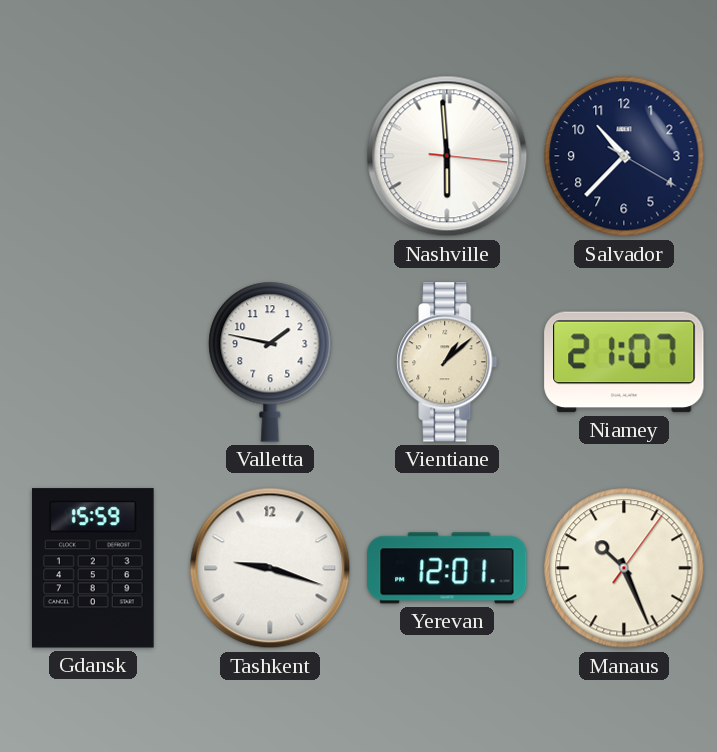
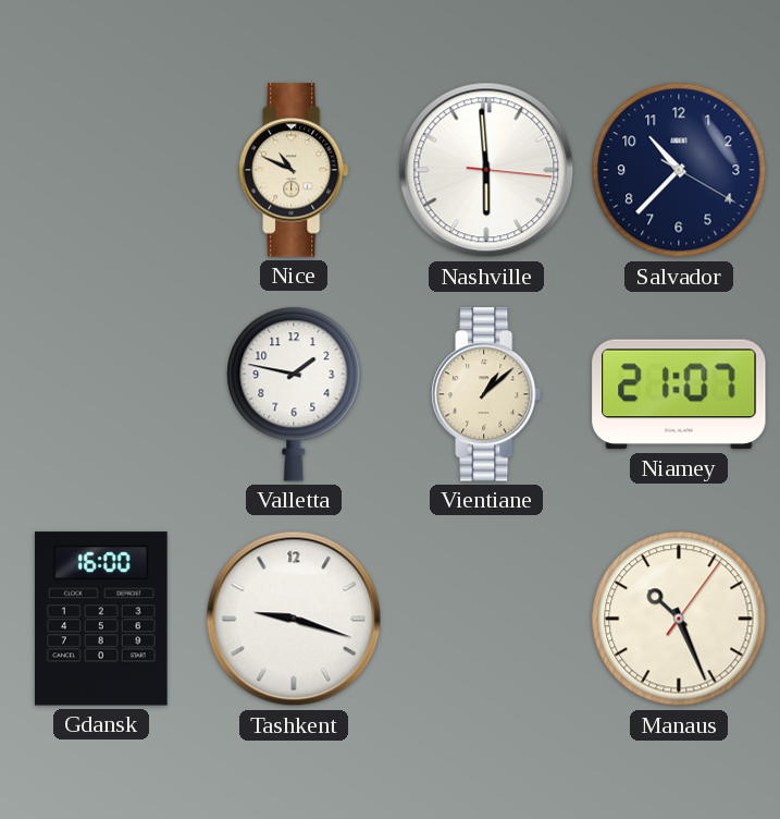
Nice: none -> 10:49
Gdansk: 15:59 -> 16:00
Yerevan: 12:01 -> none
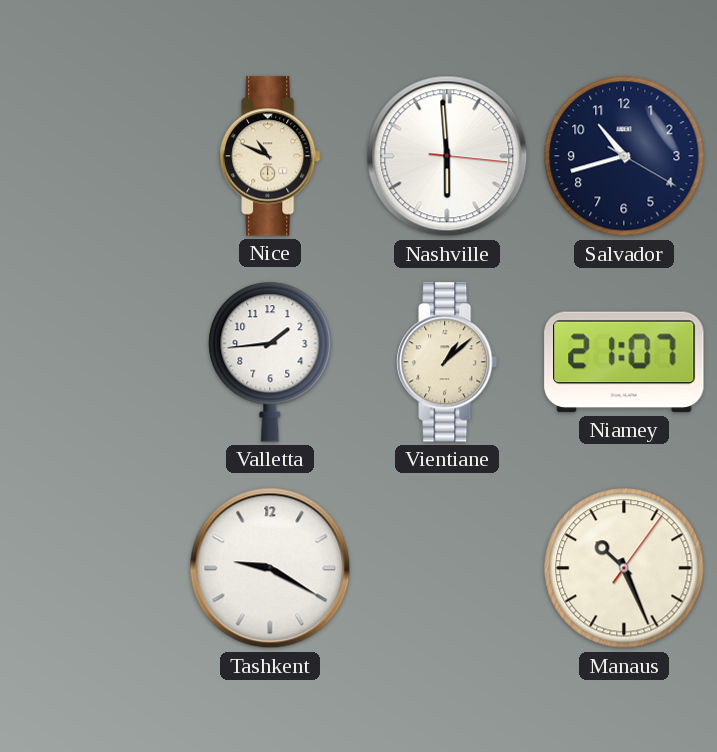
Salvador: 10:37 -> 10:42
Valletta: 1:47 -> 1:44
Gdansk: 16:00 -> none
Tashkent: 9:18 -> 9:20
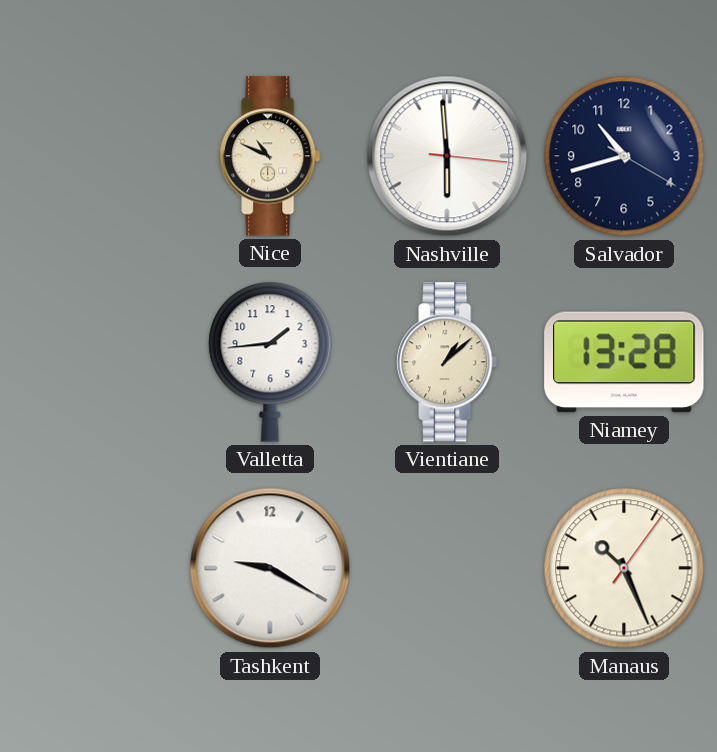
Niamey: 21:07 -> 13:28
